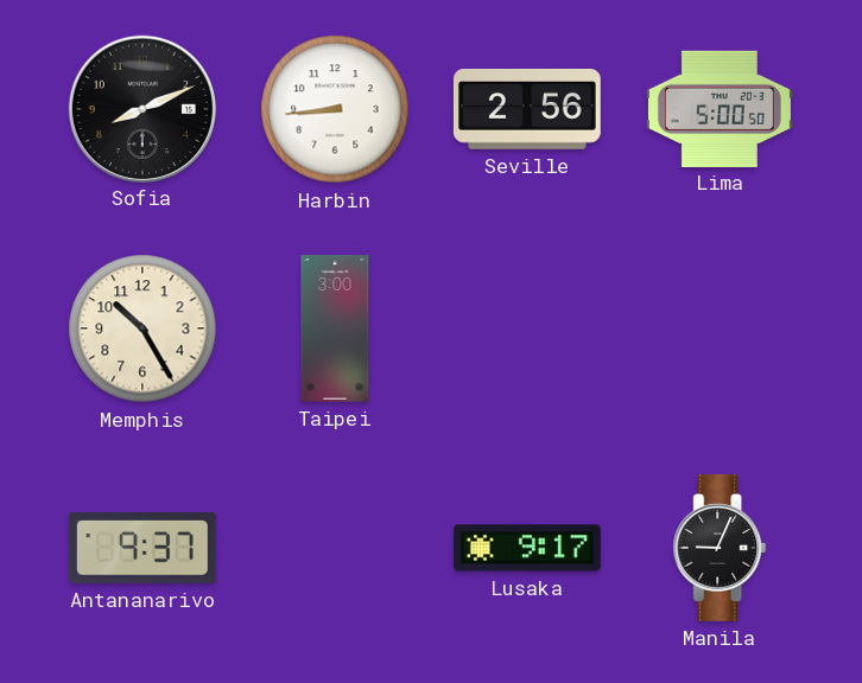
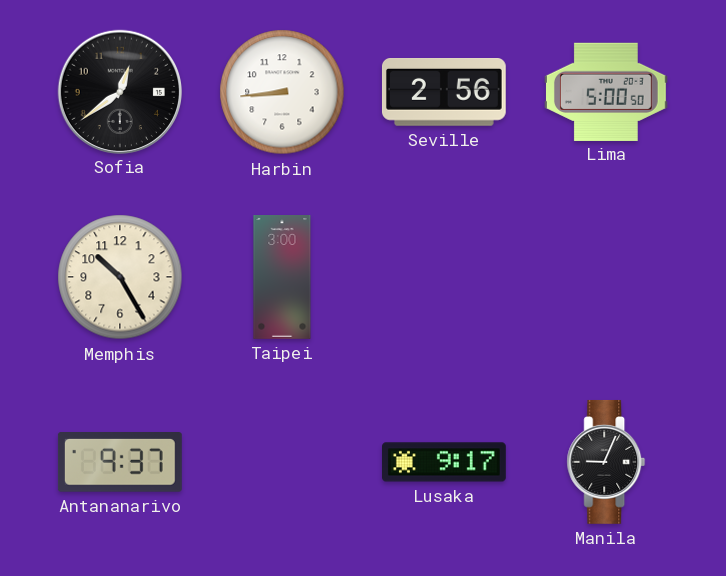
Sofia: 8:11 -> 12:39
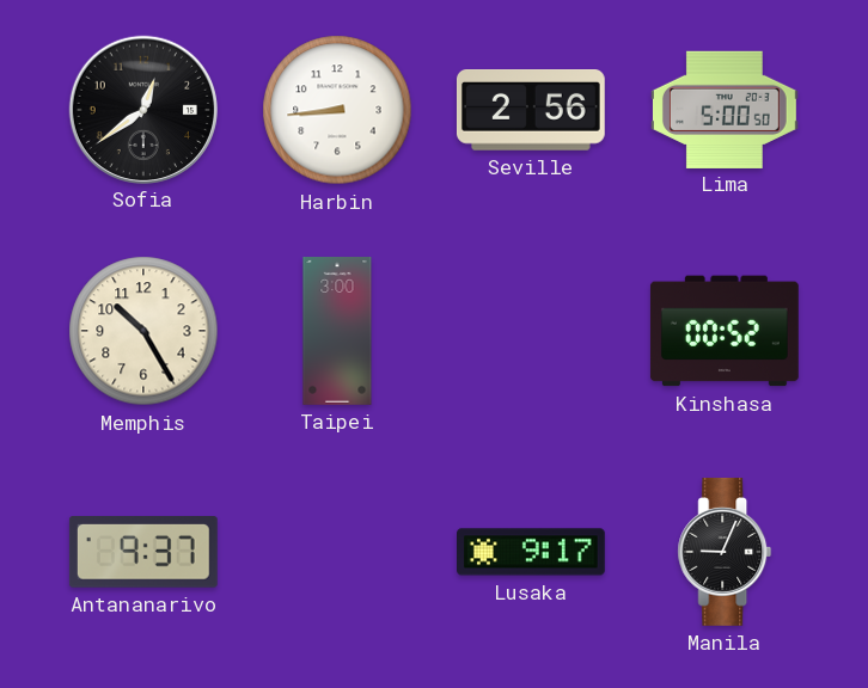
Kinshasa: none -> 00:52
